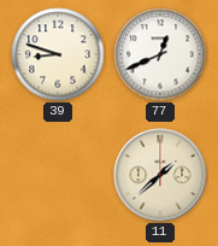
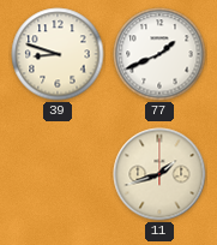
77: 12:41 -> 1:41
11: 1:38 -> 1:42
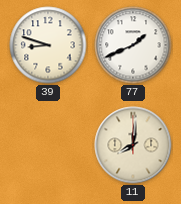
11: 1:42 -> 8:01
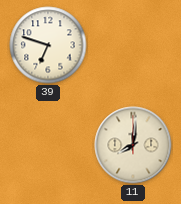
39: 8:48 -> 6:48
77: 1:41 -> none
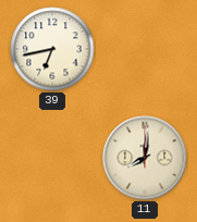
39: 6:48 -> 6:43
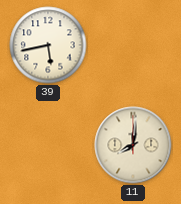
39: 6:43 -> 5:43
